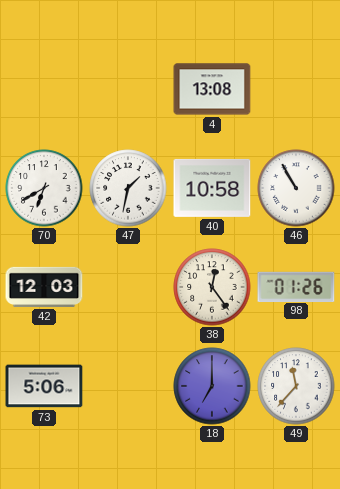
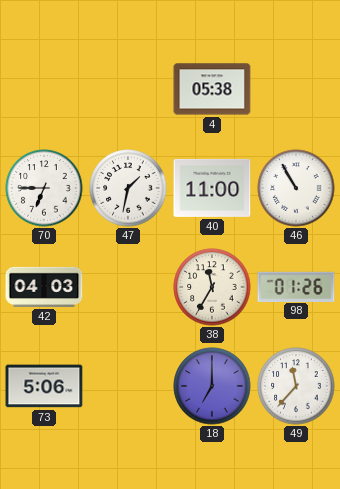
4: 13:08 -> 05:38
70: 6:40 -> 6:45
40: 10:58 -> 11:00
42: 12:03 -> 04:03
38: 12:24 -> 11:35
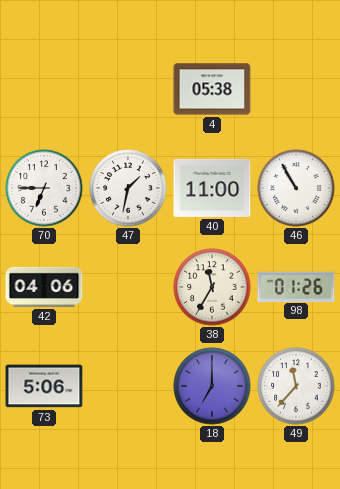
42: 04:03 -> 04:06
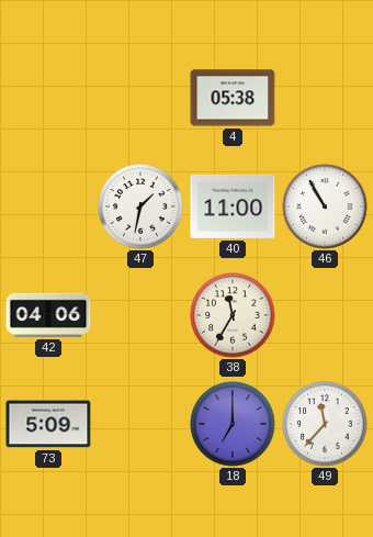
70: 6:45 -> none
98: 01:26 -> none
73: 5:06 -> 5:09
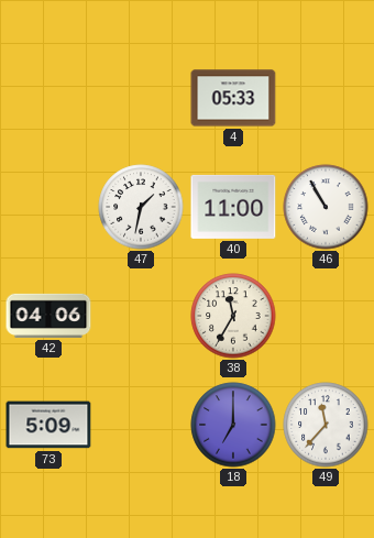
4: 05:38 -> 05:33
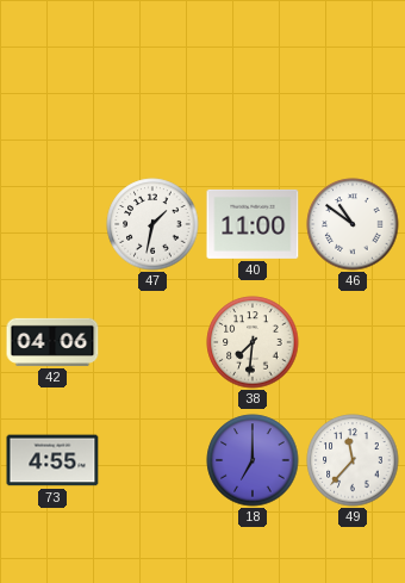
4: 05:33 -> none
46: 10:55 -> 10:51
38: 11:35 -> 7:31
73: 5:09 -> 4:55
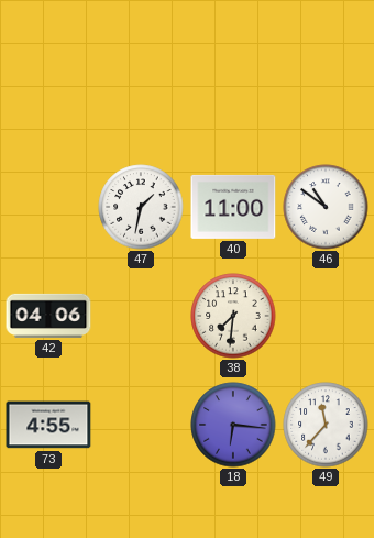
18: 7:00 -> 6:16
